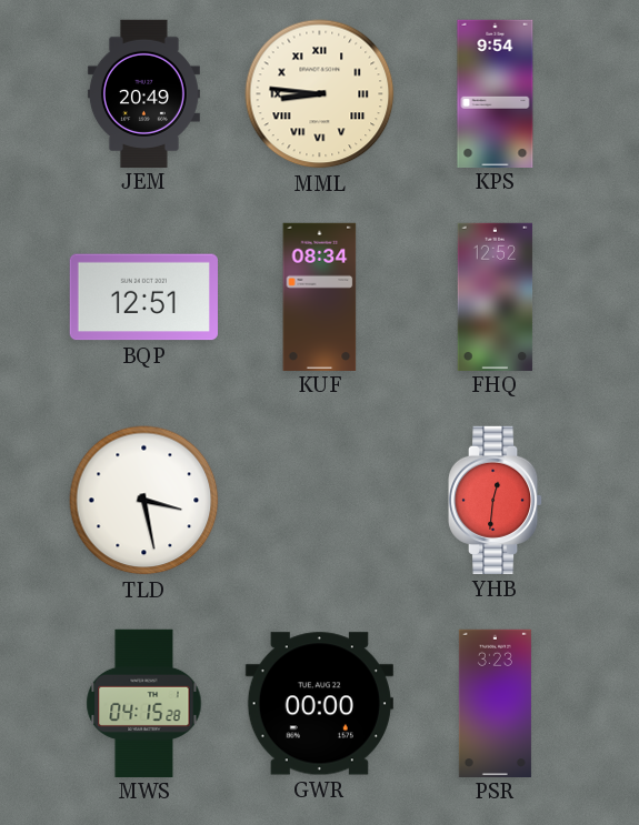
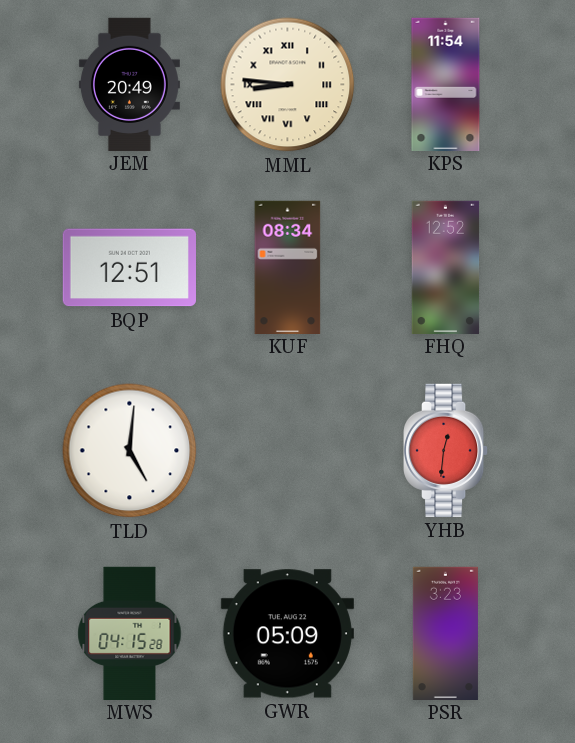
KPS: 9:54 -> 11:54
TLD: 3:28 -> 5:01
GWR: 00:00 -> 05:09
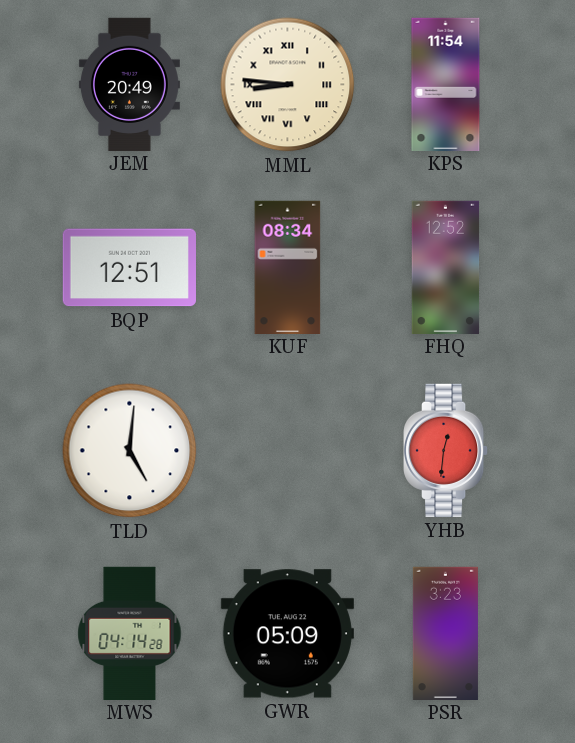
MWS: 04:15 -> 04:14
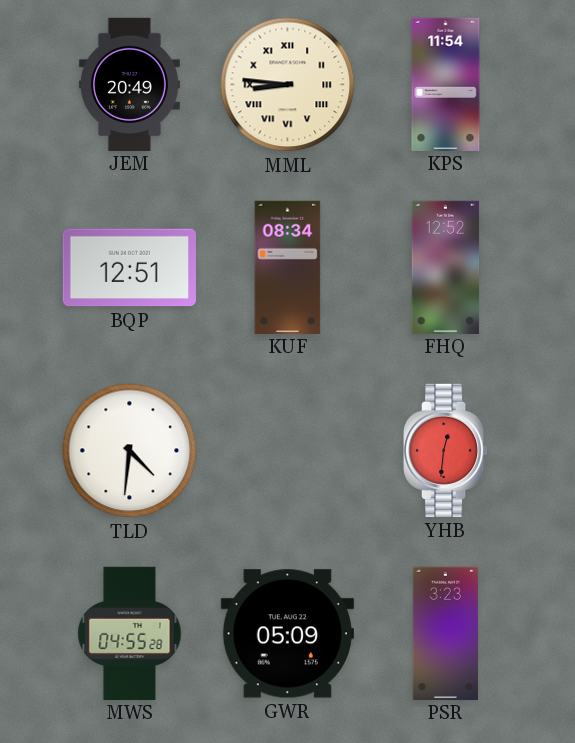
TLD: 5:01 -> 4:31
MWS: 04:14 -> 04:55
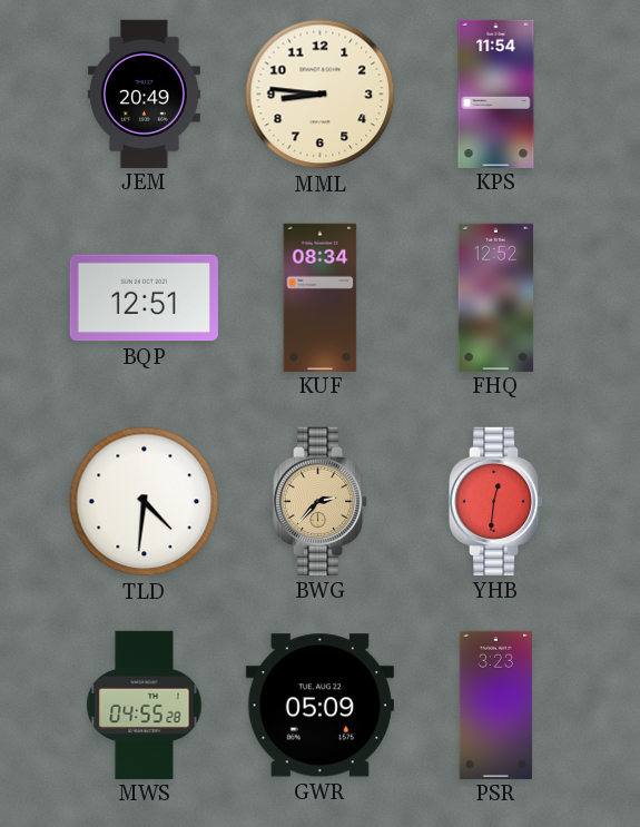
MML numerals: Roman -> Arabic
BWG: none -> 2:37
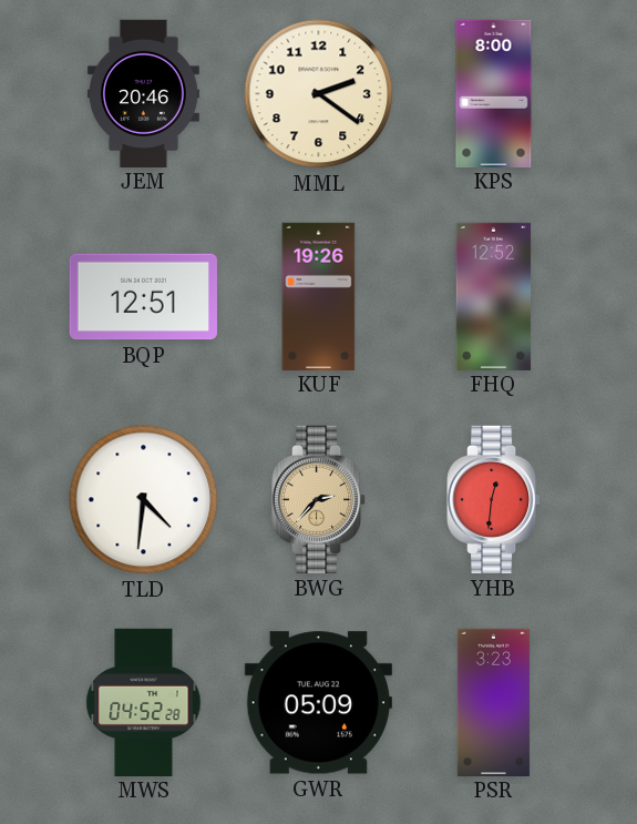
JEM: 20:49 -> 20:46
MML: 8:46 -> 2:21
KPS: 11:54 -> 8:00
KUF: 08:34 -> 19:26
MWS: 04:55 -> 04:52
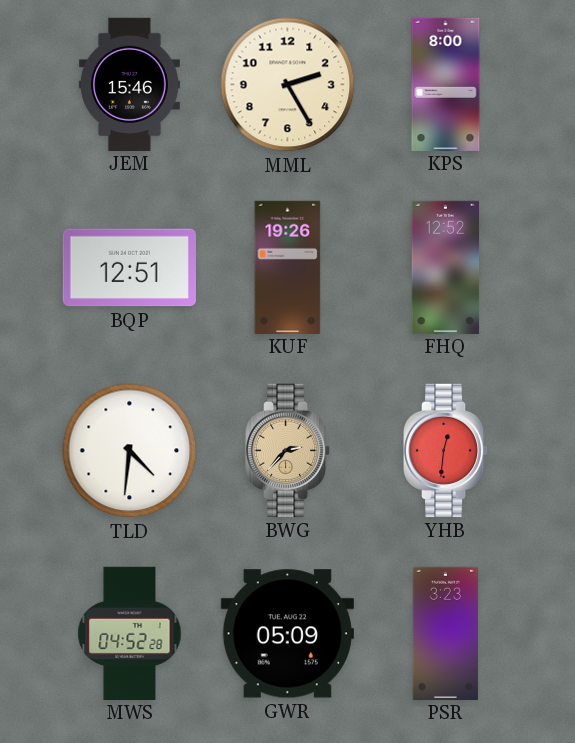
JEM: 20:46 -> 15:46
MML: 2:21 -> 2:25
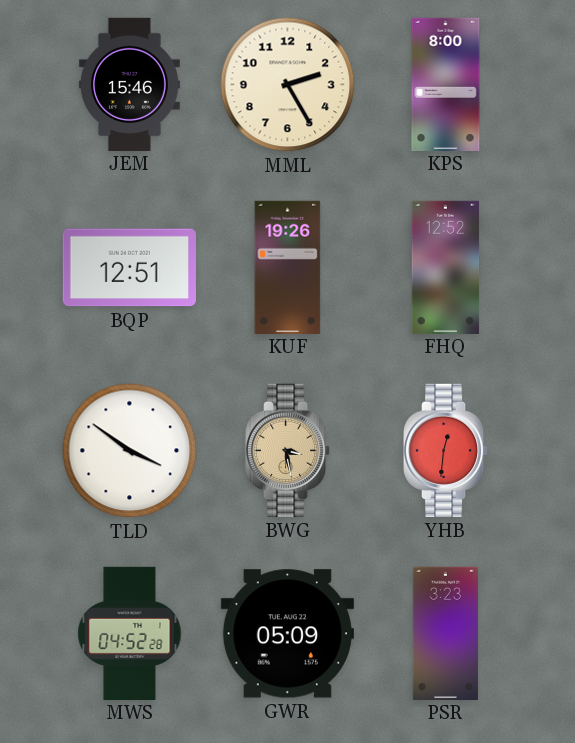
TLD: 4:31 -> 3:51
BWG: 2:37 -> 3:28
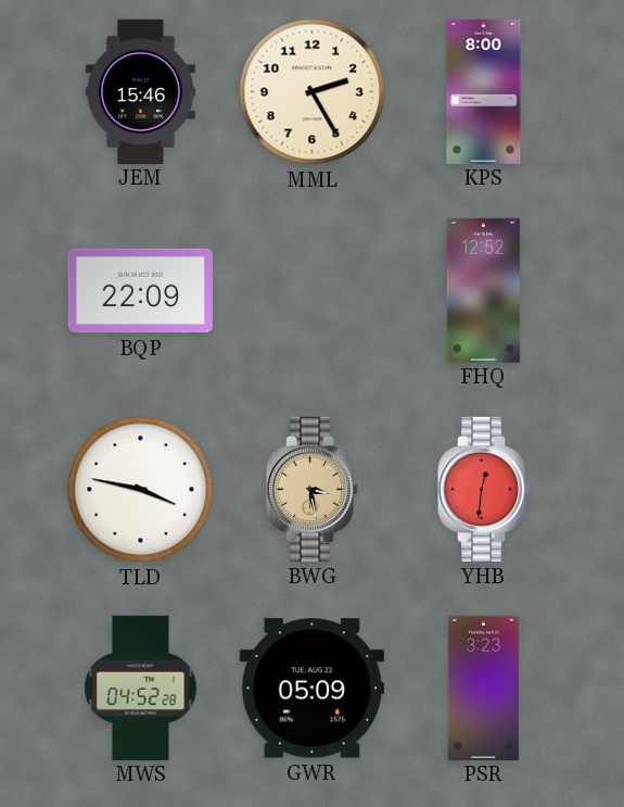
BQP: 12:51 -> 22:09
KUF: 19:26 -> none
TLD: 3:51 -> 3:47
